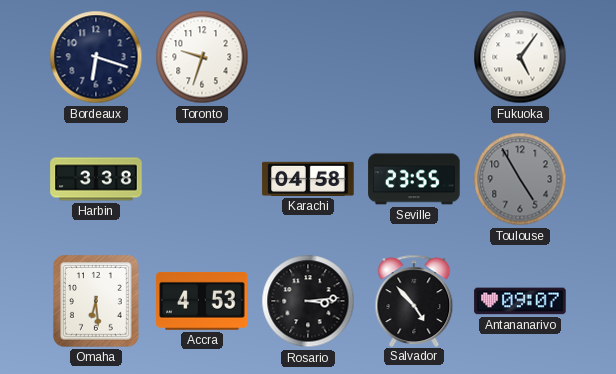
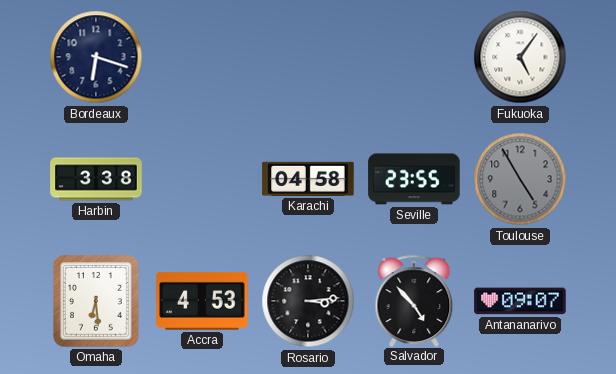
Toronto: 9:33 -> none
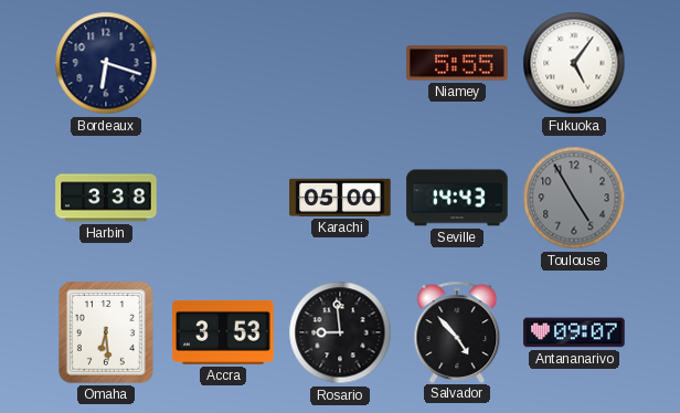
Niamey: none -> 5:55
Karachi: 04:58 -> 05:00
Seville: 23:55 -> 14:43
Accra: 4:53 -> 3:53
Rosario: 3:14 -> 8:59
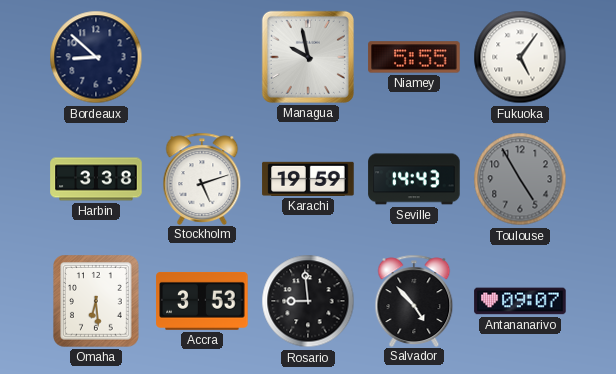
Bordeaux: 6:18 -> 8:52
Managua: none -> 9:58
Stockholm: none -> 5:12
Karachi: 05:00 -> 19:59
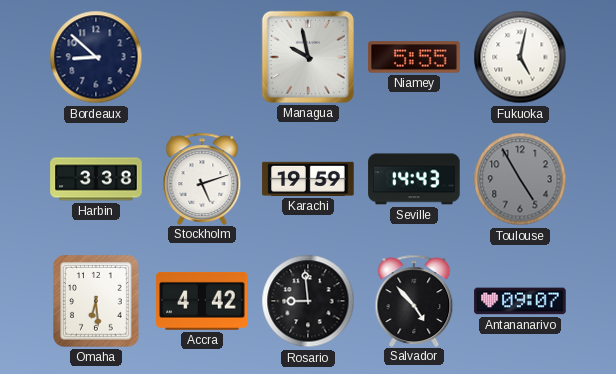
Fukuoka: 5:06 -> 5:02
Accra: 3:53 -> 4:42
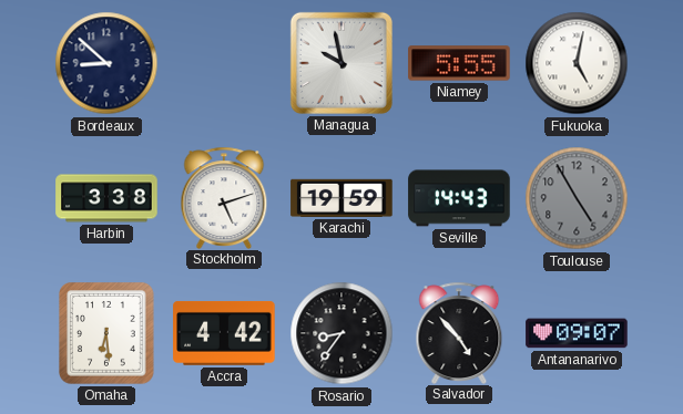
Rosario: 8:59 -> 8:36
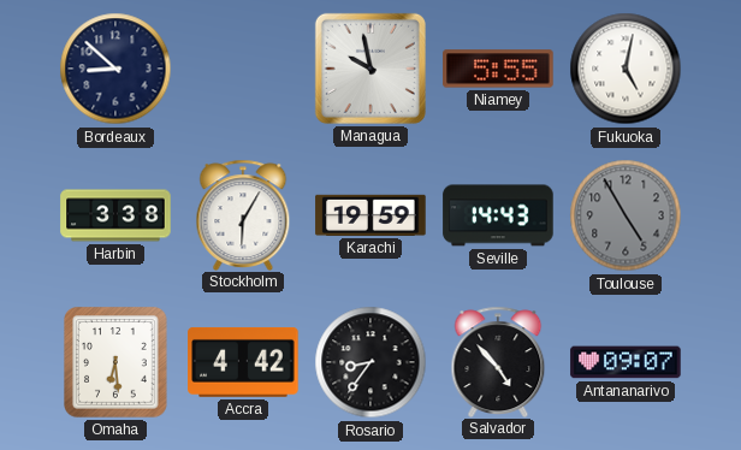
Stockholm: 5:12 -> 6:05
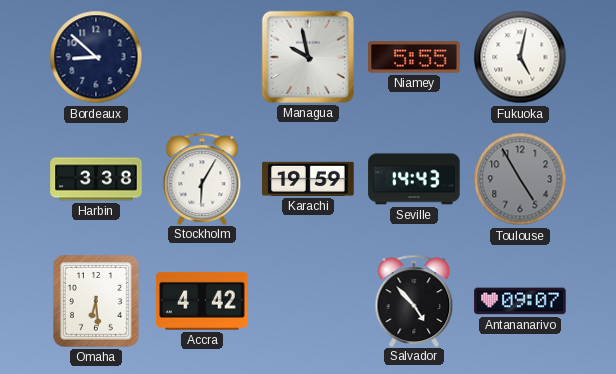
Rosario: 8:36 -> none
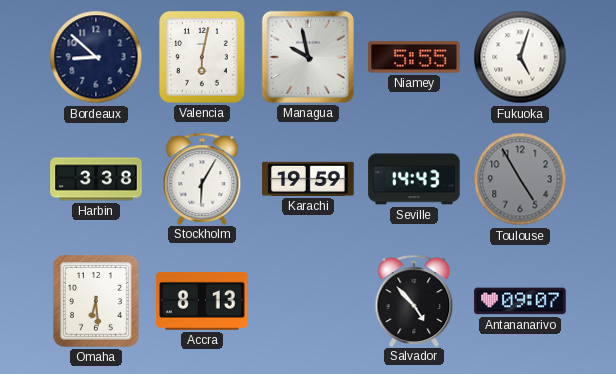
Valencia: none -> 6:02
Fukuoka: 5:02 -> 5:03
Accra: 4:42 -> 8:13
